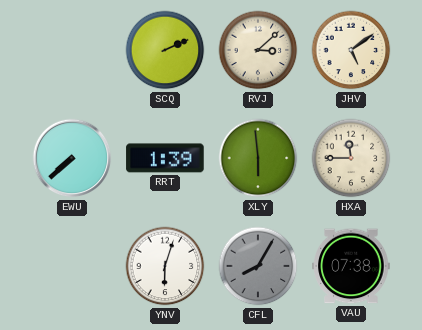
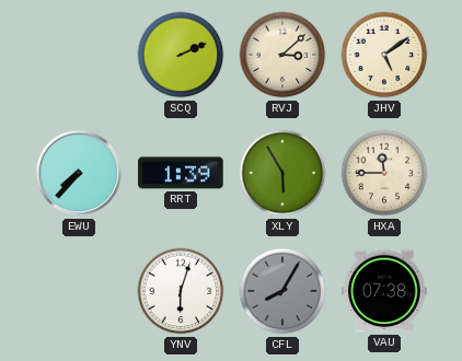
EWU: 7:38 -> 7:37
XLY: 5:59 -> 5:55
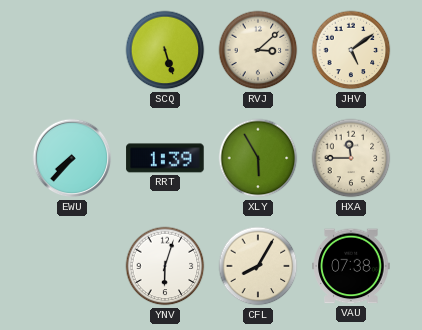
SCQ: 2:11 -> 5:27
CFL dial: grey -> cream
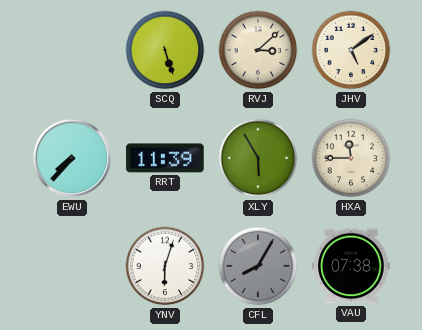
RRT: 1:39 -> 11:39
CFL dial: cream -> grey
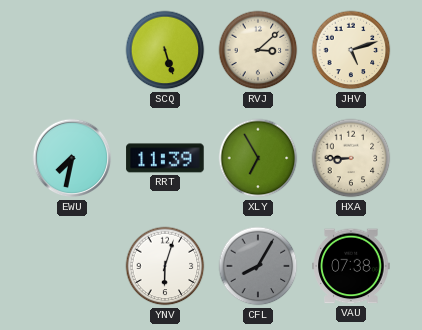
JHV: 5:09 -> 5:12
EWU: 7:37 -> 7:32
XLY: 5:55 -> 6:55
HXA: 11:45 -> 8:45
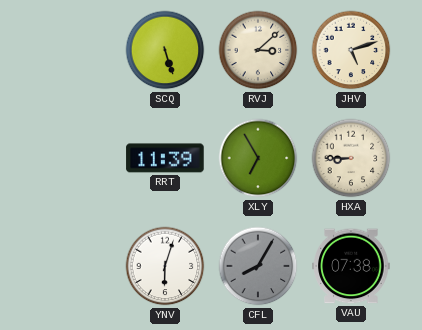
EWU: 7:32 -> none
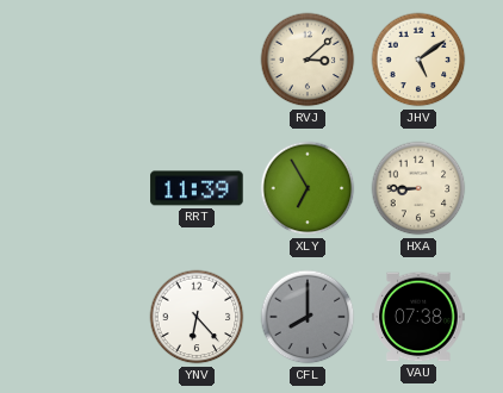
SCQ: 5:27 -> none
JHV: 5:12 -> 5:09
YNV: 6:03 -> 6:23
CFL: 8:05 -> 8:00
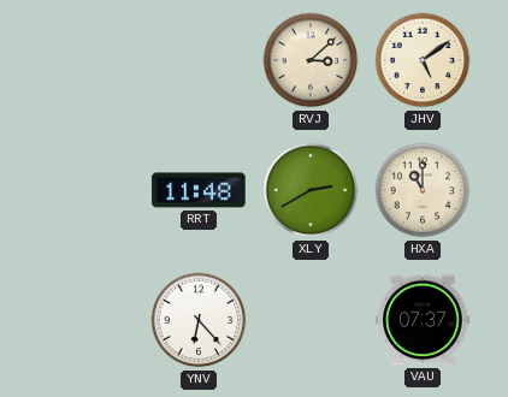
RRT: 11:39 -> 11:48
XLY: 6:55 -> 2:40
HXA: 8:45 -> 11:00
CFL: 8:00 -> none
VAU: 07:38 -> 07:37
